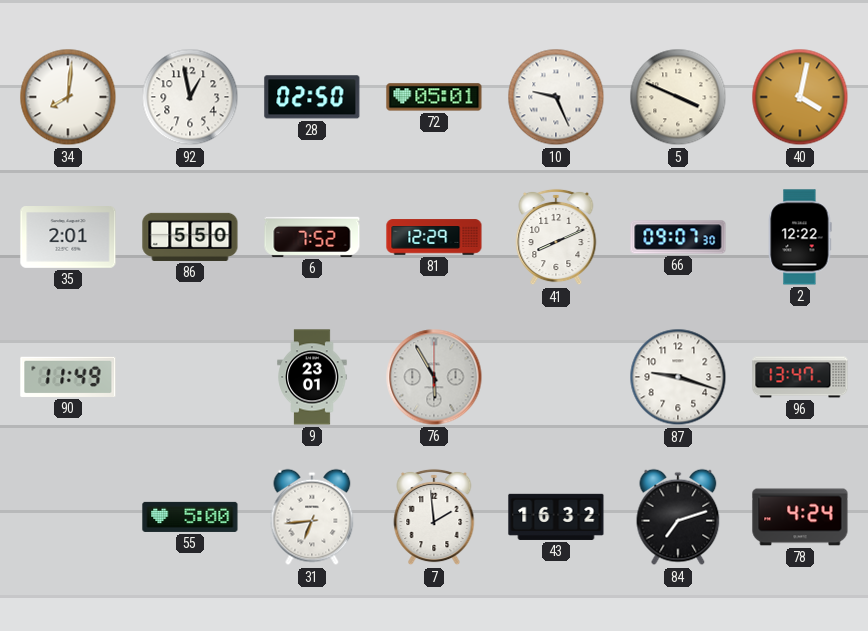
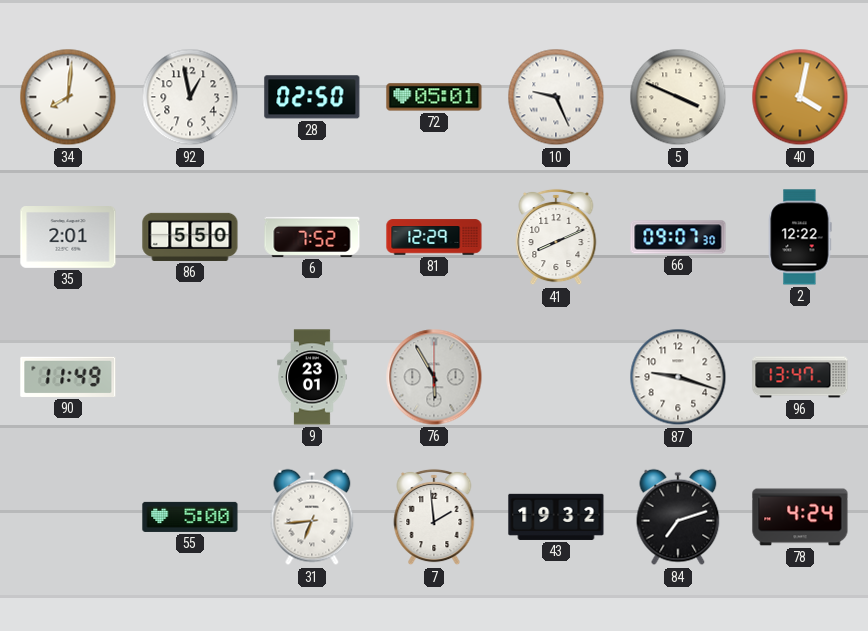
43: 16:32 -> 19:32
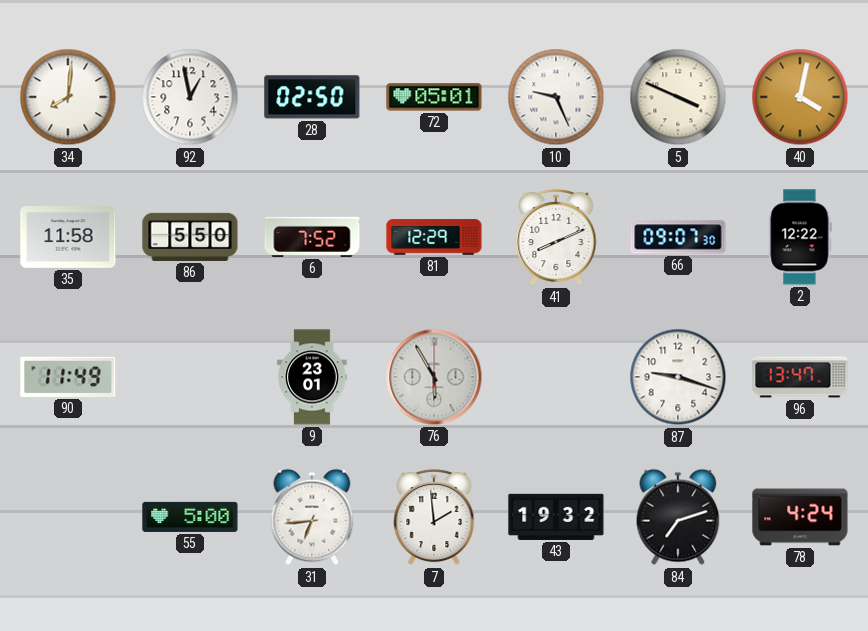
35: 2:01 -> 11:58
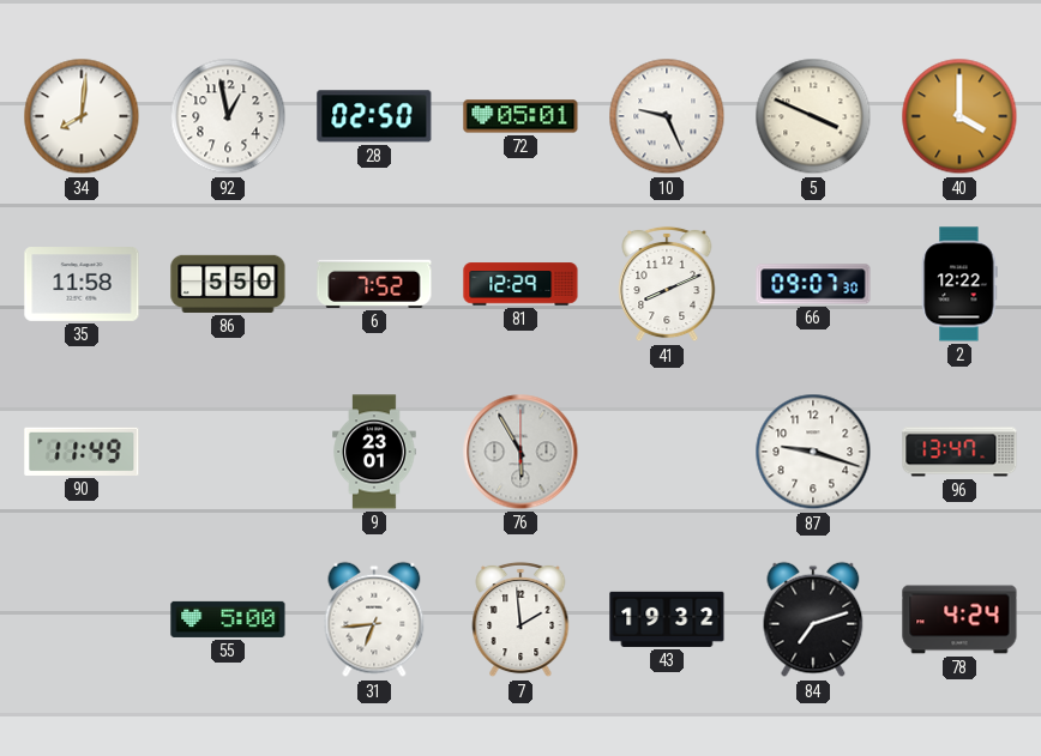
40: 4:02 -> 4:00
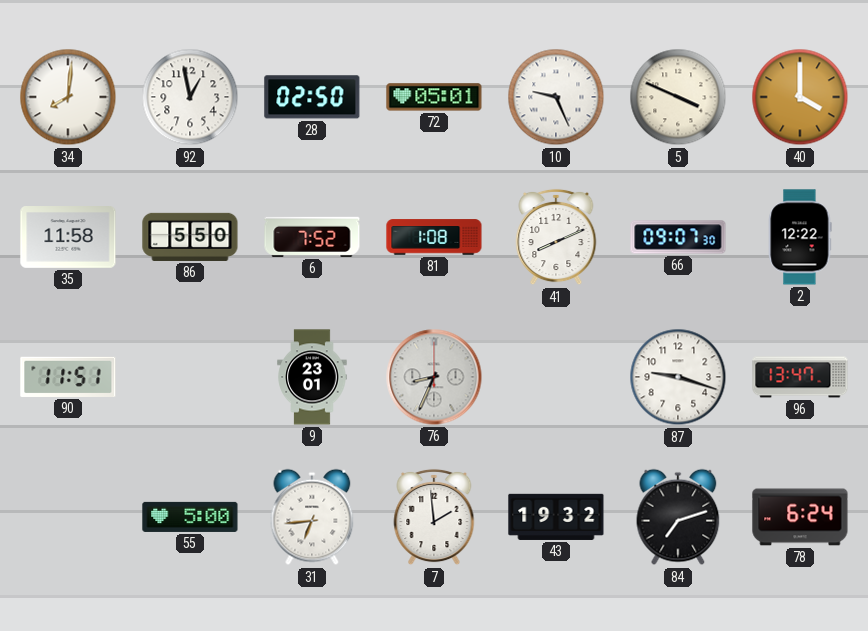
81: 12:29 -> 1:08
90: 11:49 -> 11:51
76: 5:55 -> 8:34
78: 4:24 -> 6:24
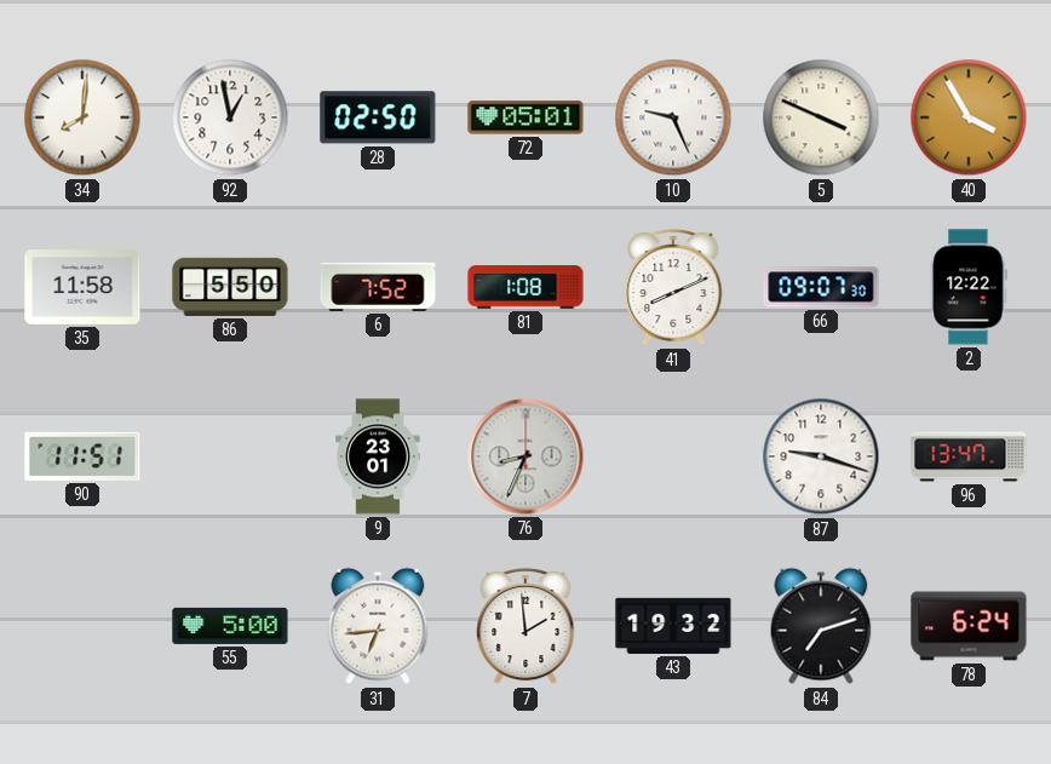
40: 4:00 -> 3:55
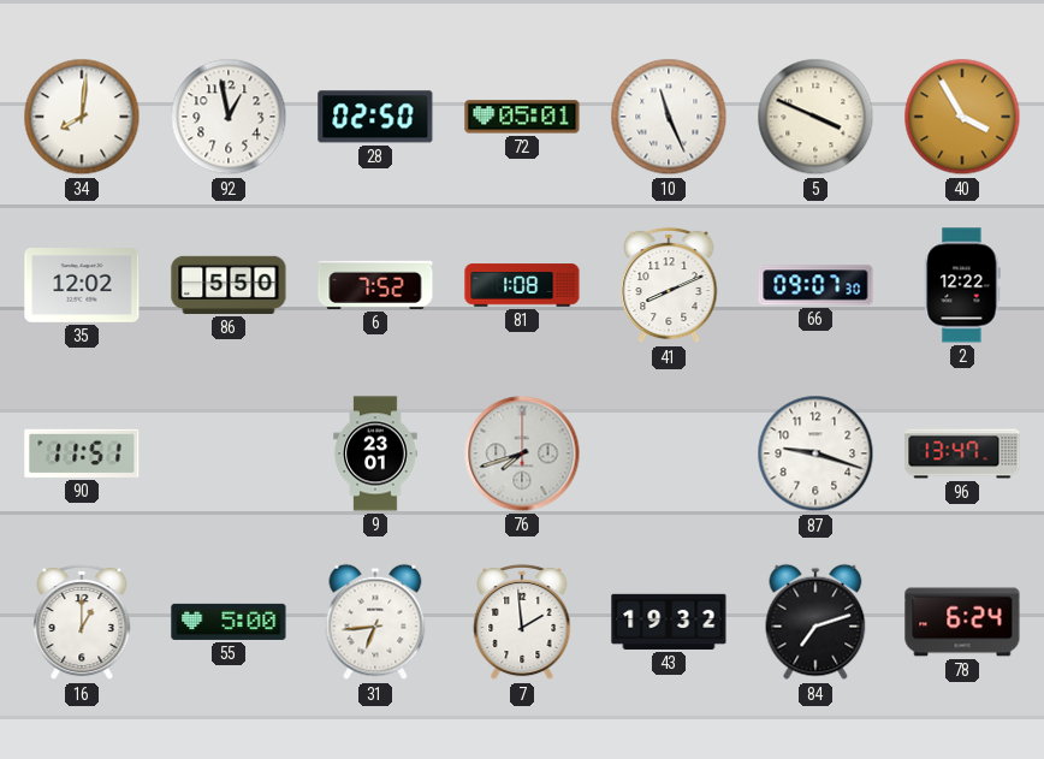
10: 9:26 -> 11:26
35: 11:58 -> 12:02
76: 8:34 -> 7:42
16: none -> 1:00
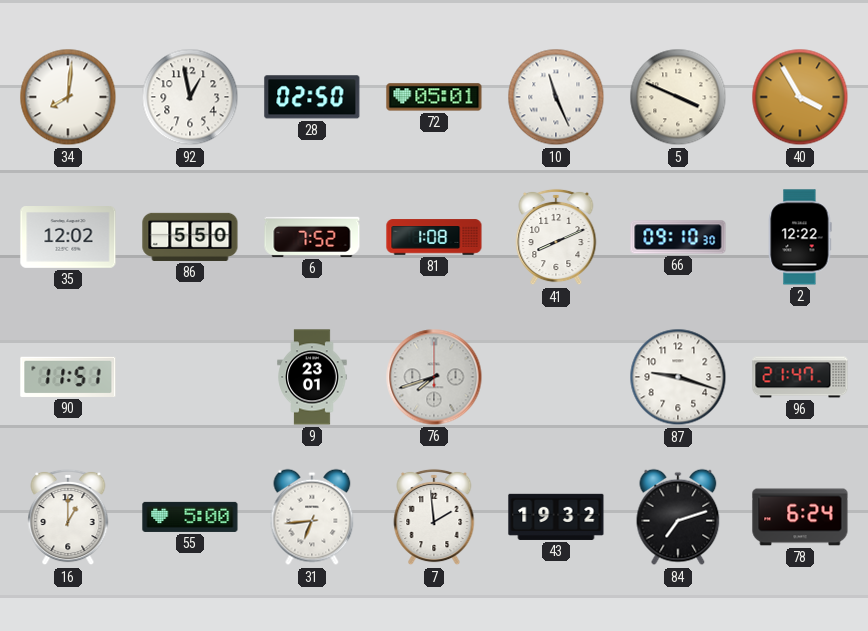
66: 09:07 -> 09:10
96: 13:47 -> 21:47
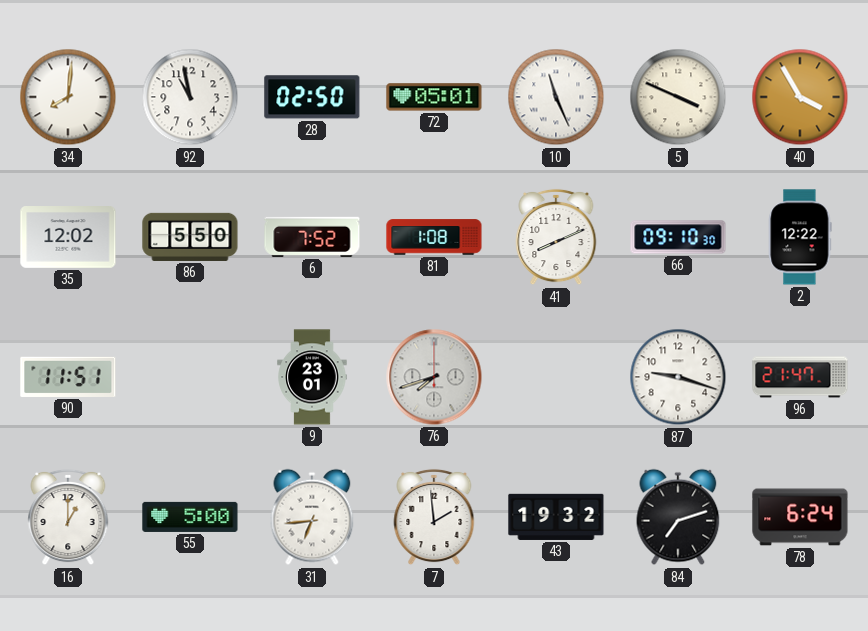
92: 12:58 -> 10:58
